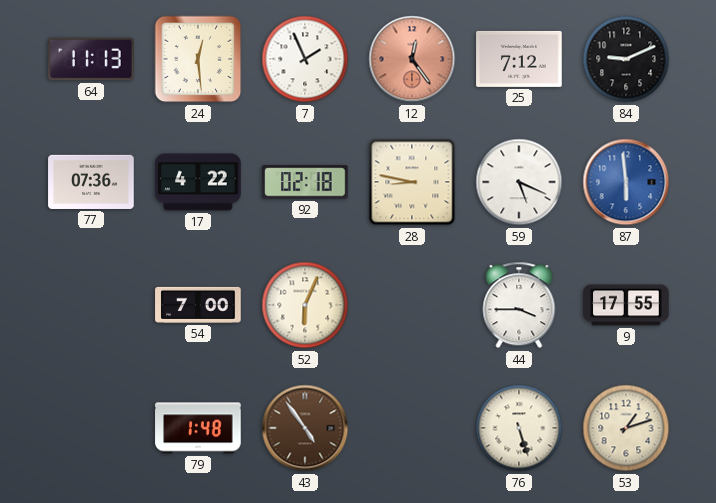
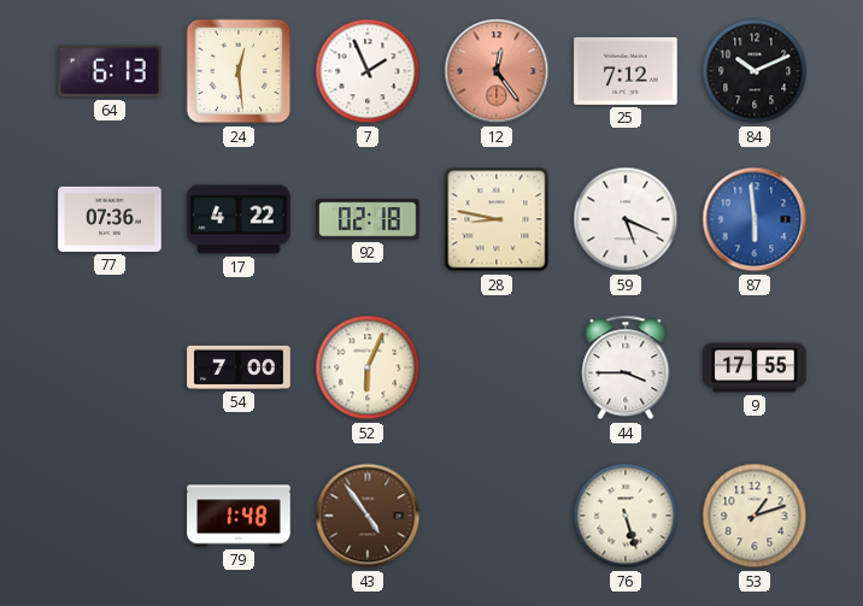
64: 11:13 -> 6:13
84: 9:11 -> 10:11
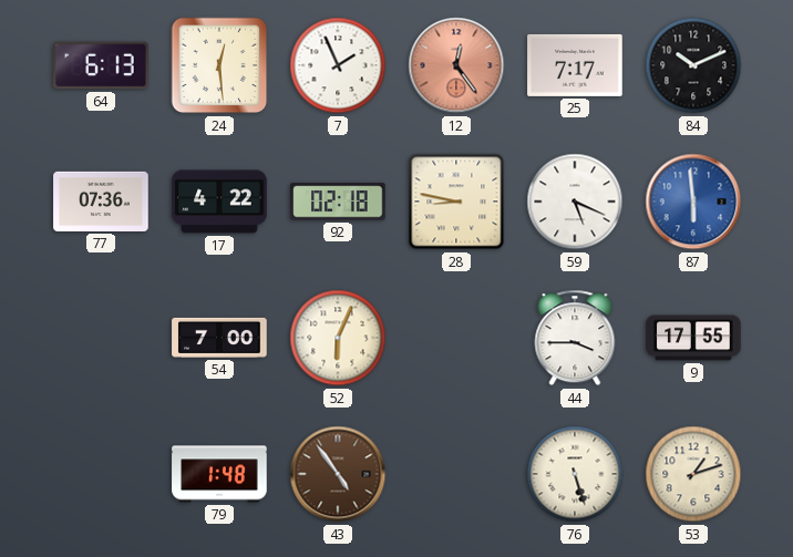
25: 7:12 -> 7:17
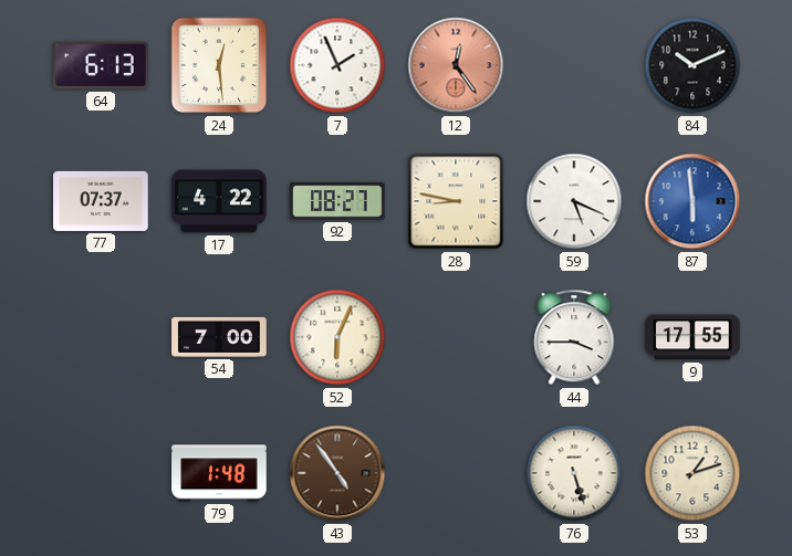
25: 7:17 -> none
77: 07:36 -> 07:37
92: 02:18 -> 08:27
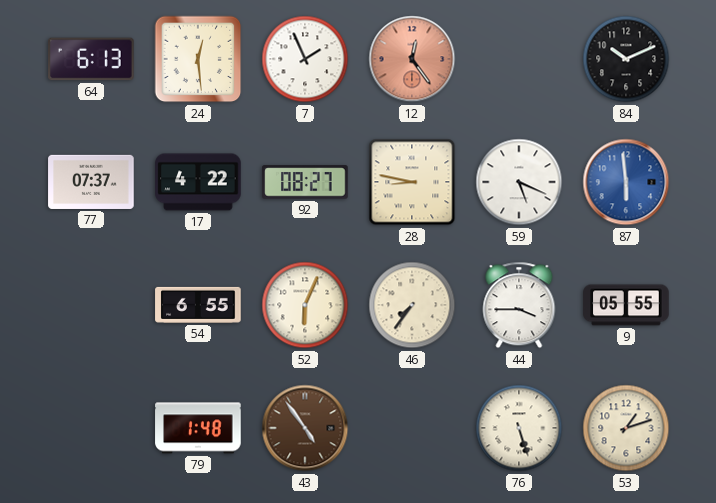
54: 7:00 -> 6:55
46: none -> 7:36
9: 17:55 -> 05:55
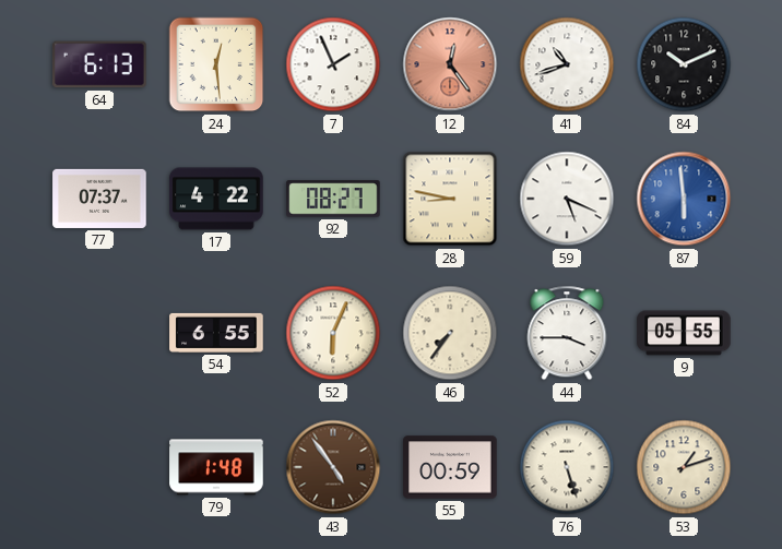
41: none -> 10:42
55: none -> 00:59
